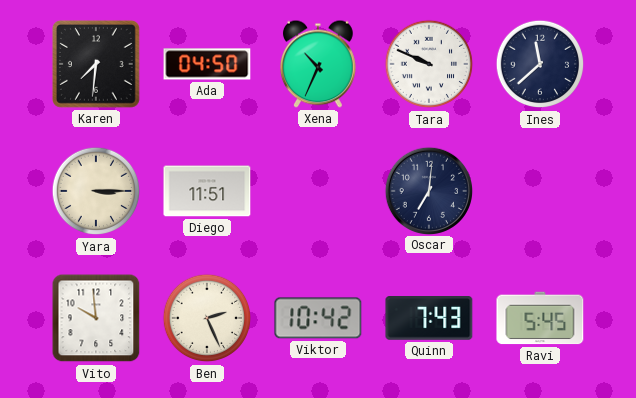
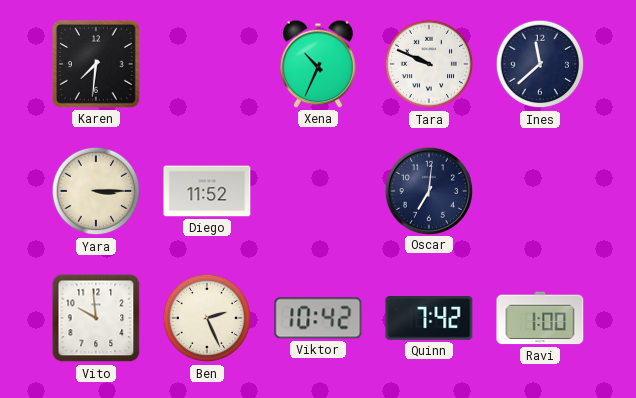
Ada: 04:50 -> none
Diego: 11:51 -> 11:52
Quinn: 7:43 -> 7:42
Ravi: 5:45 -> 1:00
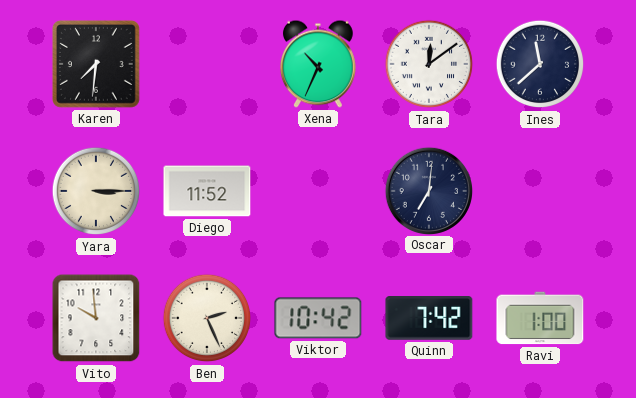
Tara: 9:49 -> 12:09
